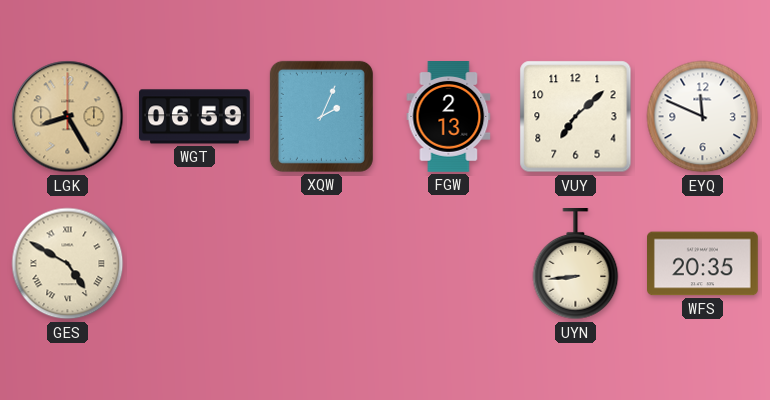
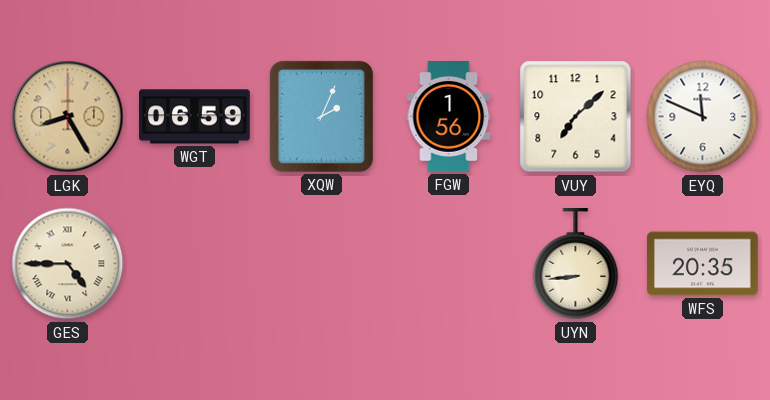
FGW: 2:13 -> 1:56
GES: 4:50 -> 4:45
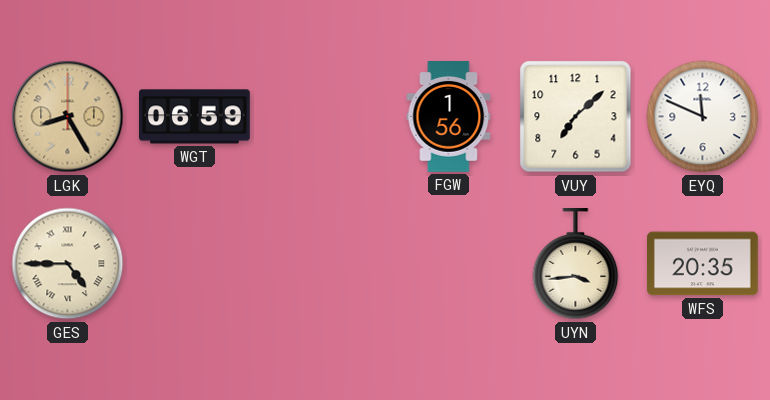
XQW: 2:04 -> none
UYN: 8:44 -> 3:44
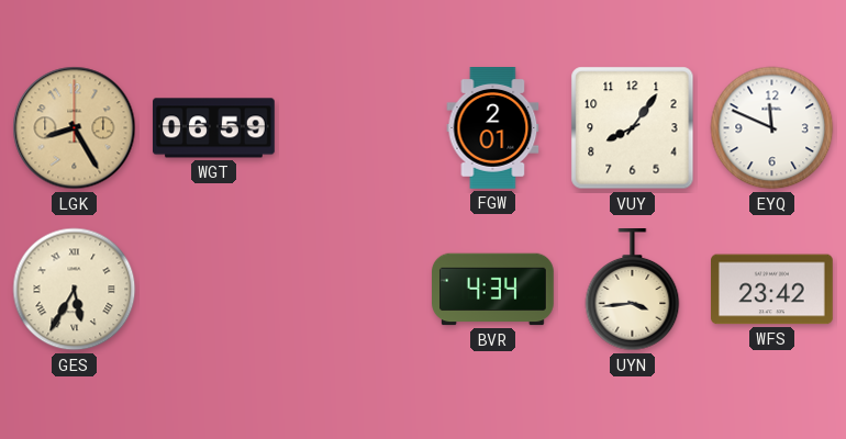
FGW: 1:56 -> 2:01
VUY: 7:08 -> 8:06
GES: 4:45 -> 5:35
BVR: none -> 4:34
WFS: 20:35 -> 23:42
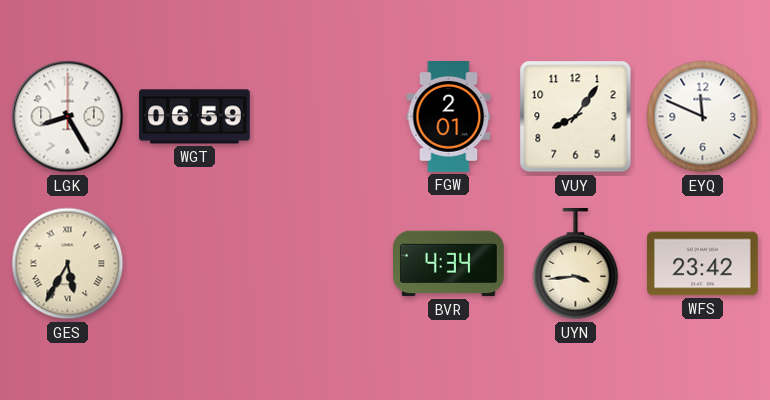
LGK dial: champagne -> white
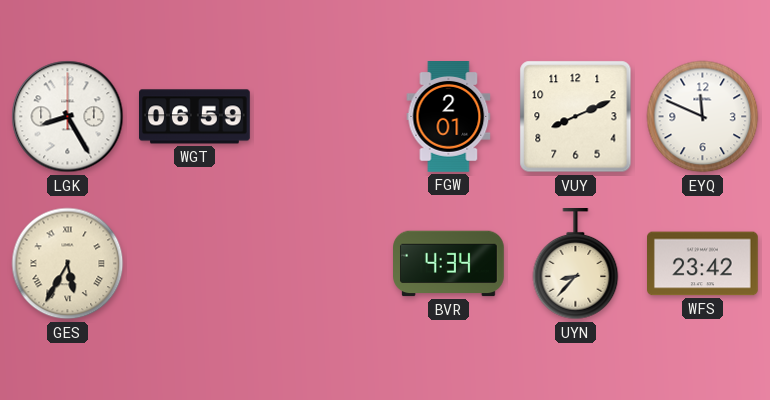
VUY: 8:06 -> 8:11
UYN: 3:44 -> 8:37
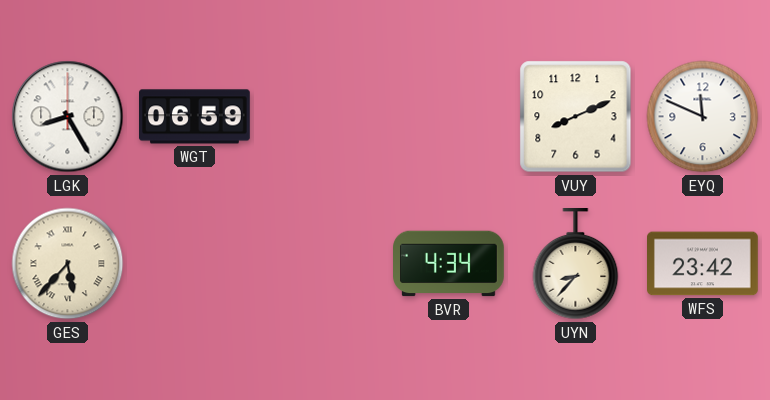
FGW: 2:01 -> none
GES: 5:35 -> 5:37
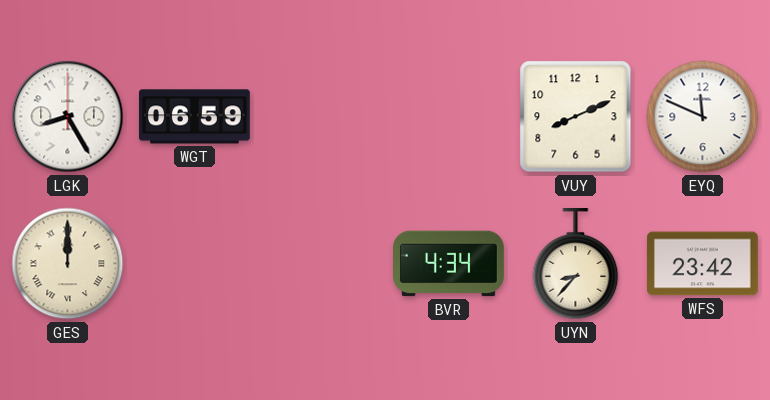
GES: 5:37 -> 12:00
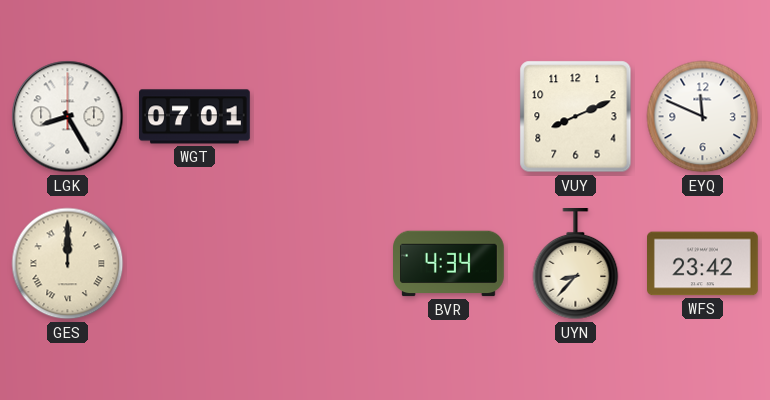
WGT: 06:59 -> 07:01
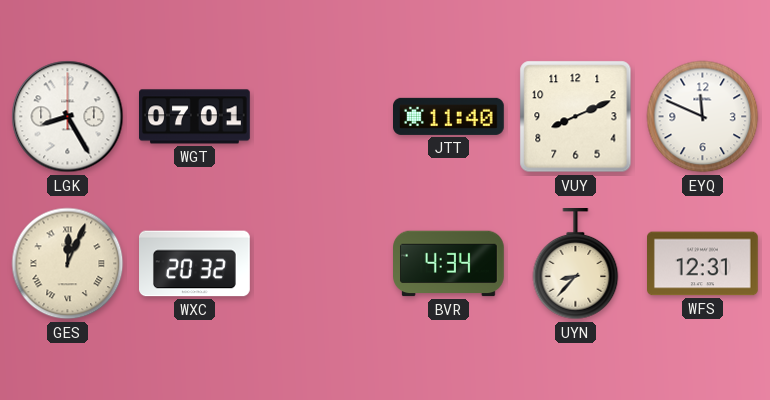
JTT: none -> 11:40
GES: 12:00 -> 12:04
WXC: none -> 20:32
WFS: 23:42 -> 12:31
